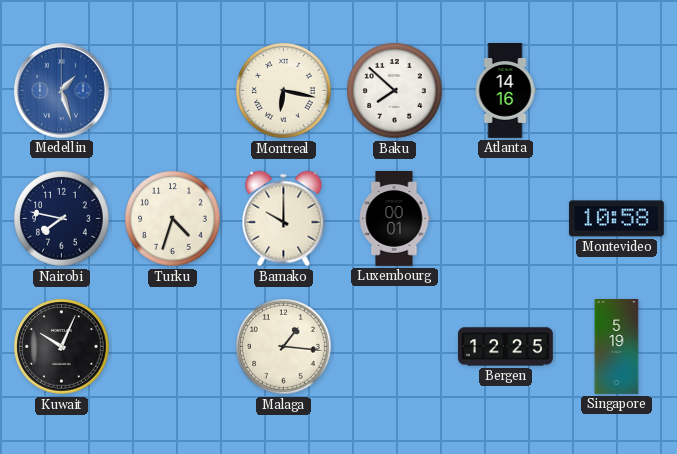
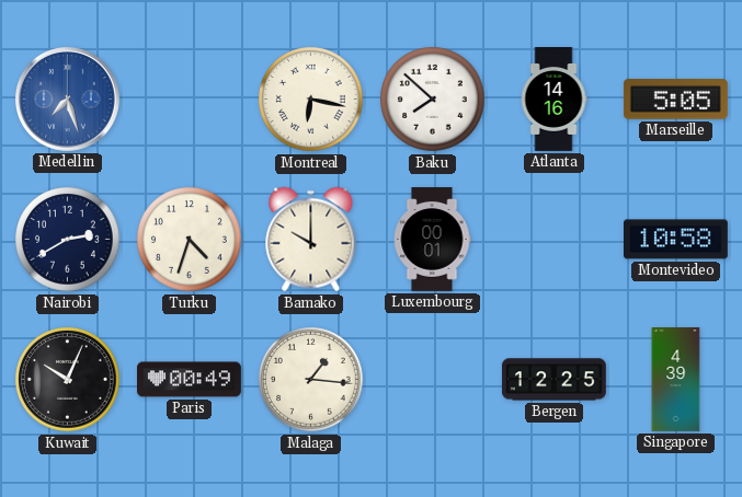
Medellin: 1:27 -> 7:27
Marseille: none -> 5:05
Nairobi: 7:47 -> 2:40
Paris: none -> 00:49
Singapore: 5:19 -> 4:39
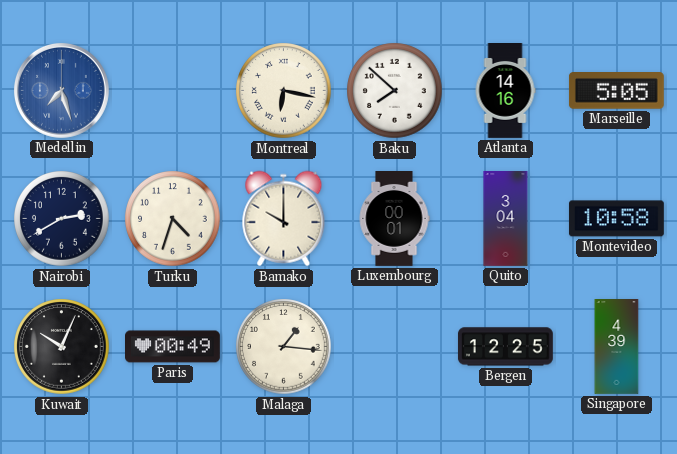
Quito: none -> 3:04
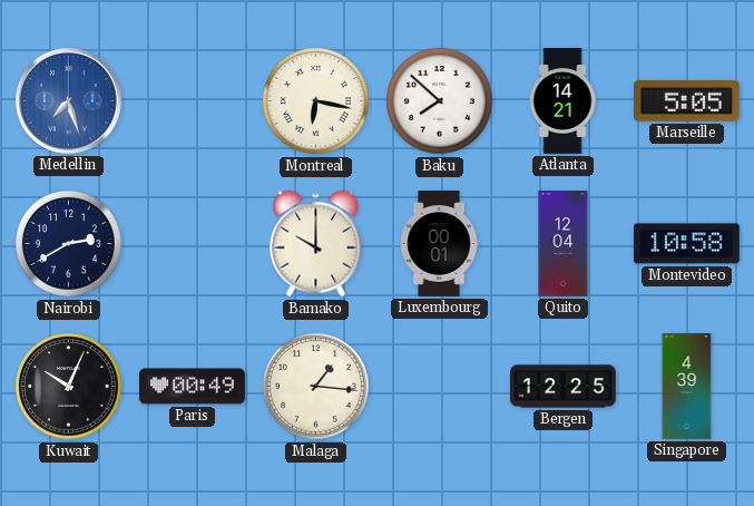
Atlanta: 14:16 -> 14:21
Turku: 4:33 -> none
Quito: 3:04 -> 12:04
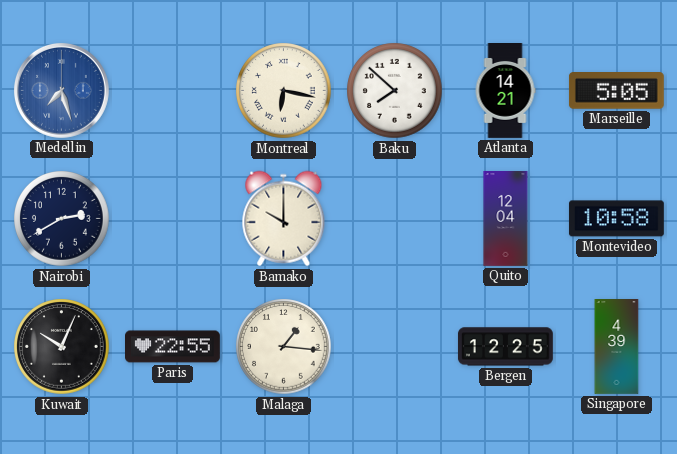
Luxembourg: 00:01 -> none
Paris: 00:49 -> 22:55
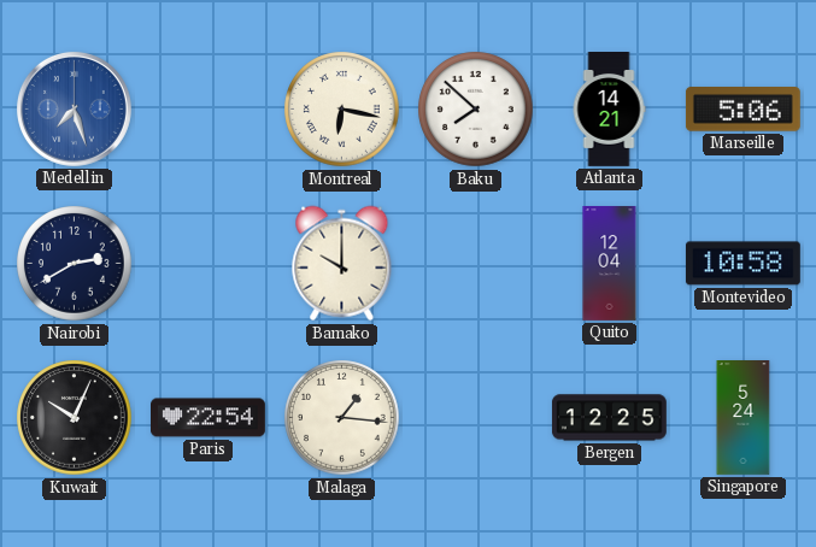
Marseille: 5:05 -> 5:06
Paris: 22:55 -> 22:54
Singapore: 4:39 -> 5:24
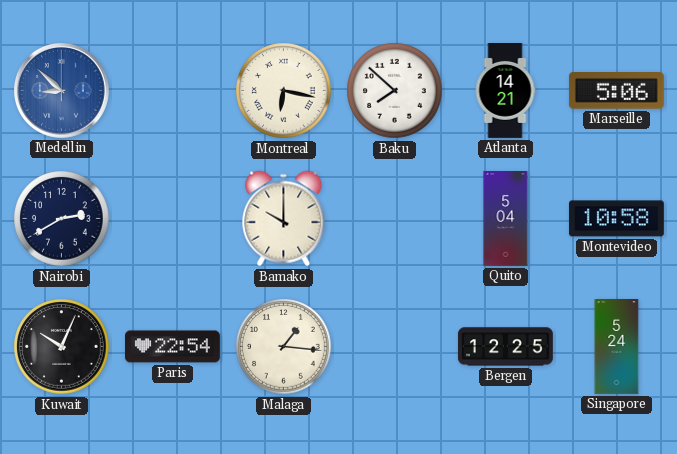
Medellin: 7:27 -> 8:52
Quito: 12:04 -> 5:04
